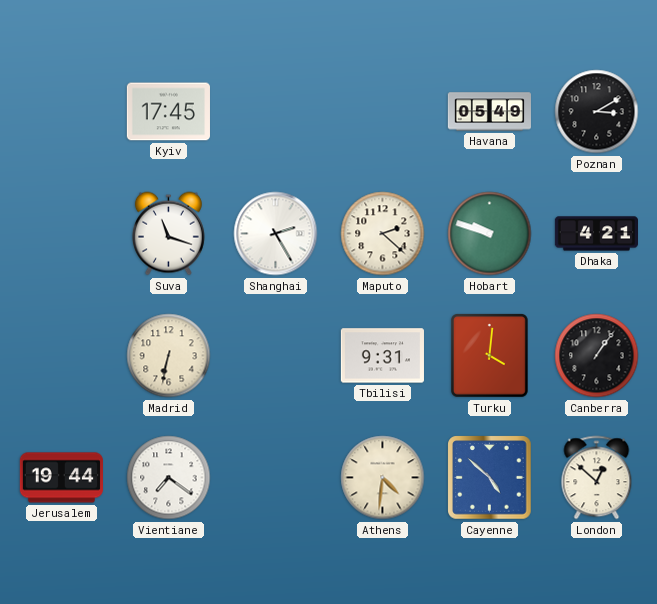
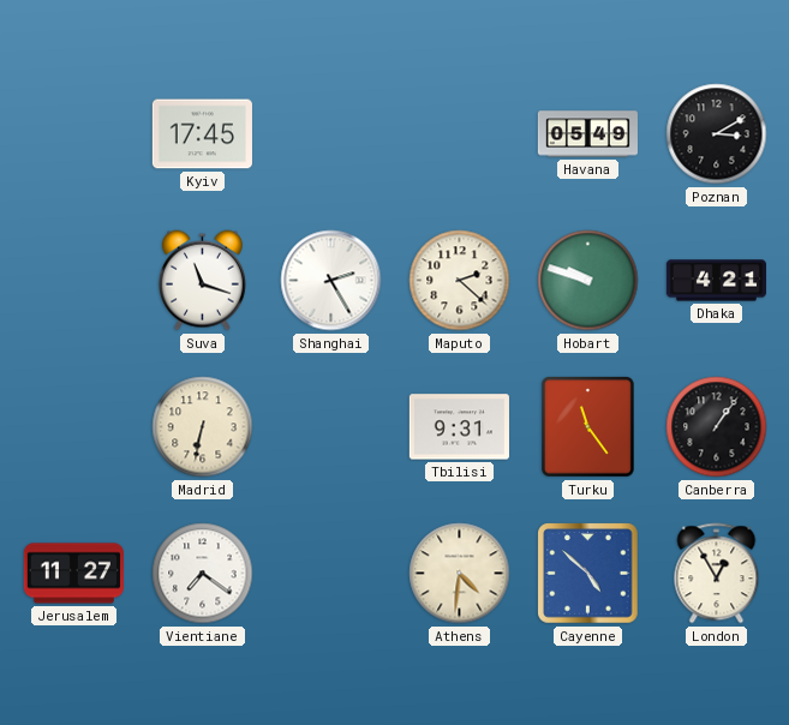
Turku: 4:01 -> 11:24
Jerusalem: 19:44 -> 11:27
London: 12:52 -> 12:55
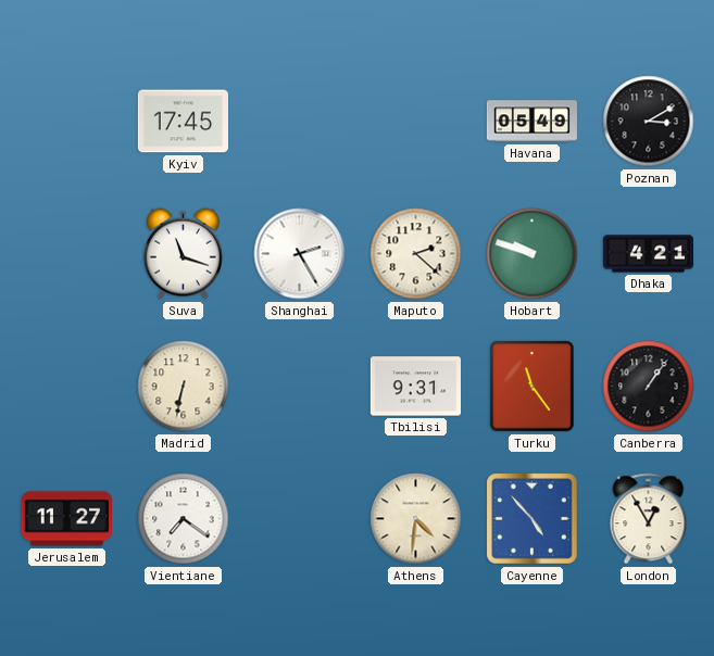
Cayenne: 4:52 -> 4:53
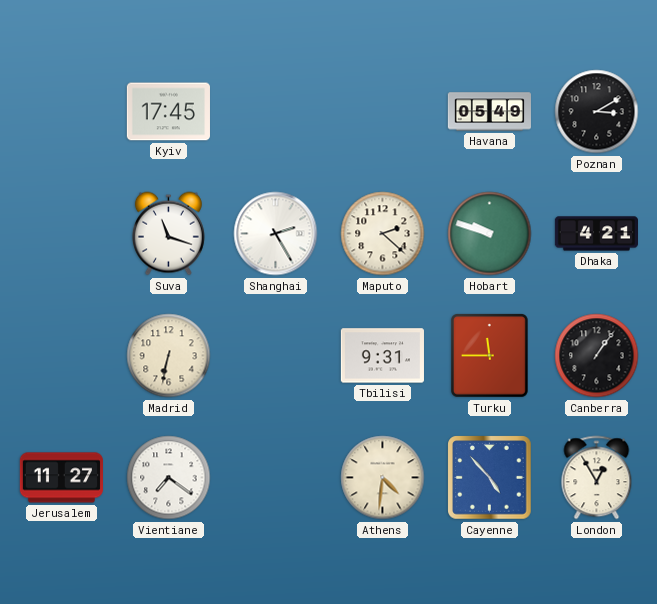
Turku: 11:24 -> 11:45
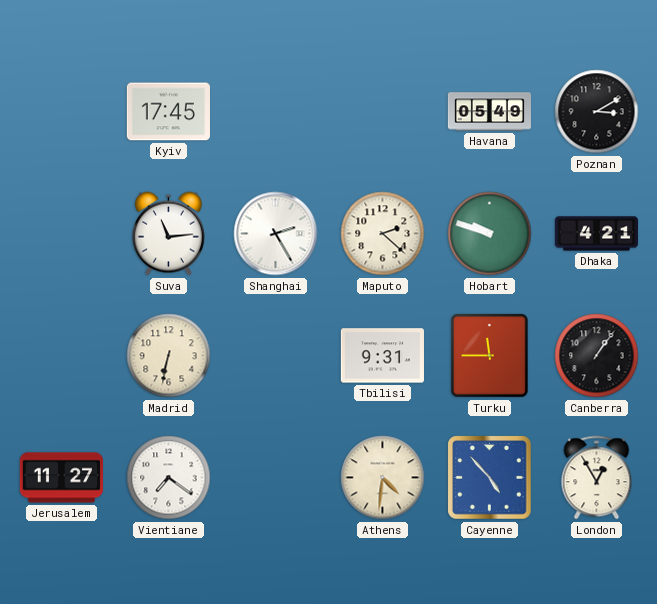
Suva: 11:18 -> 11:14
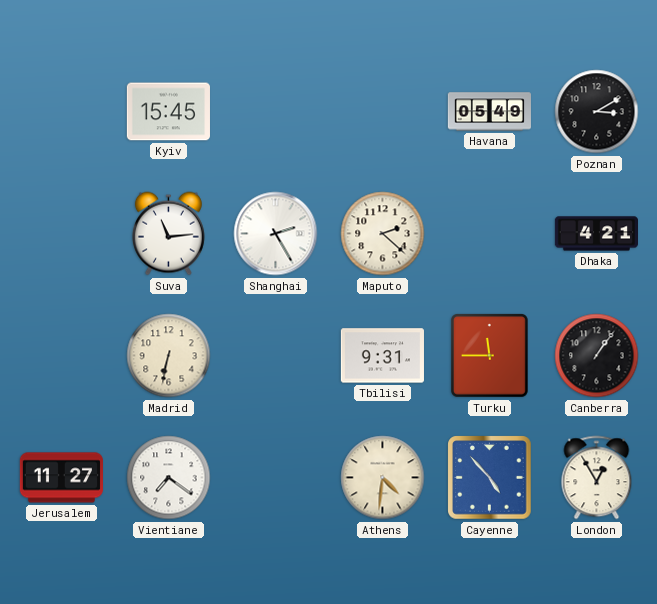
Kyiv: 17:45 -> 15:45
Hobart: 9:48 -> none
